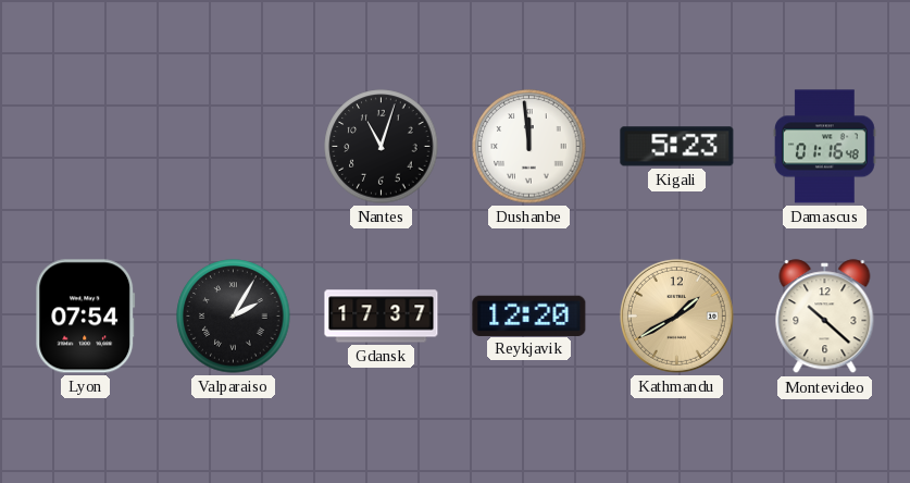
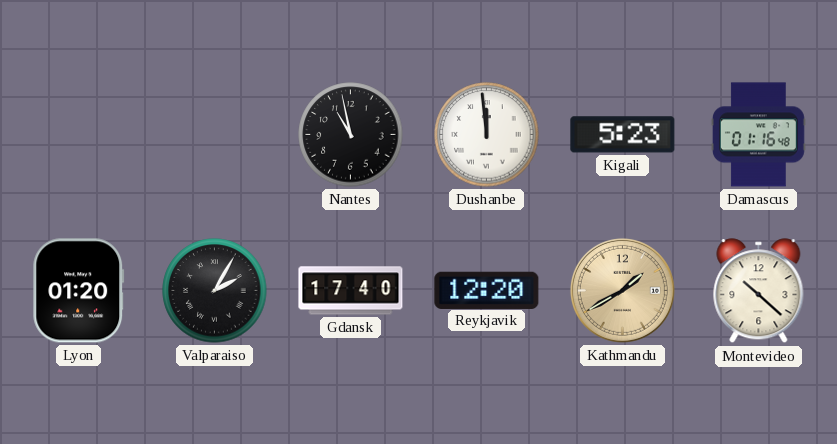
Nantes: 11:03 -> 10:58
Lyon: 07:54 -> 01:20
Gdansk: 17:37 -> 17:40
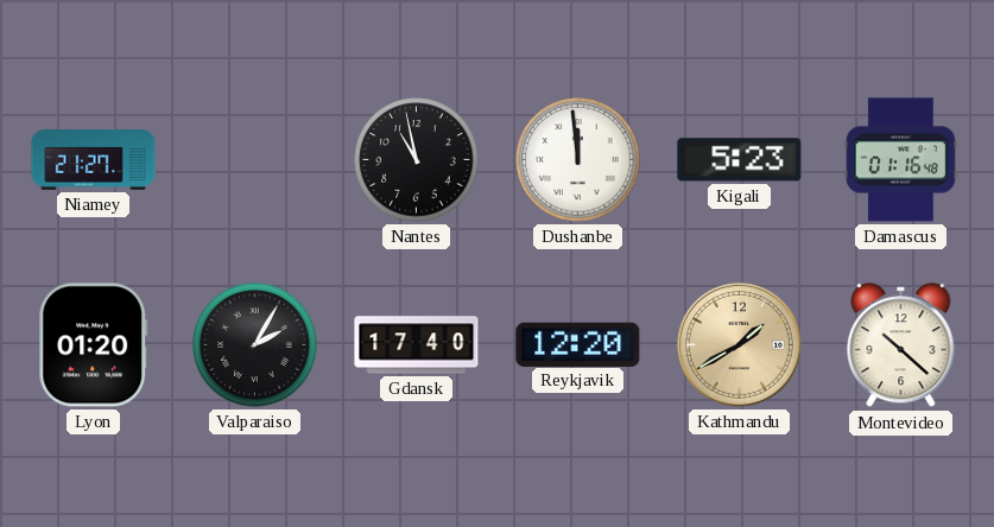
Niamey: none -> 21:27
